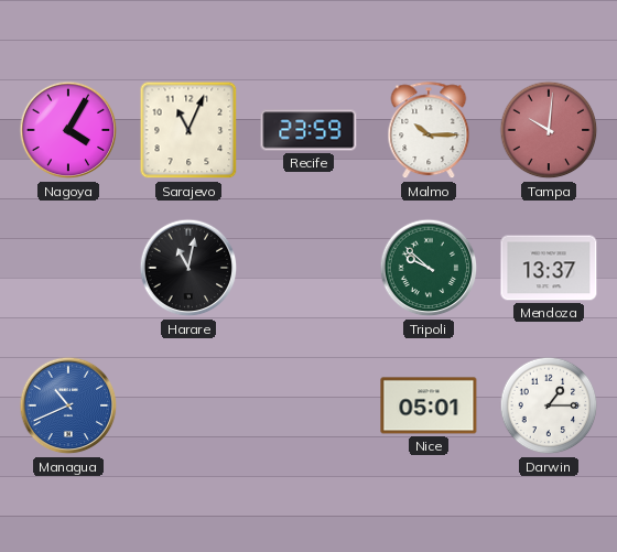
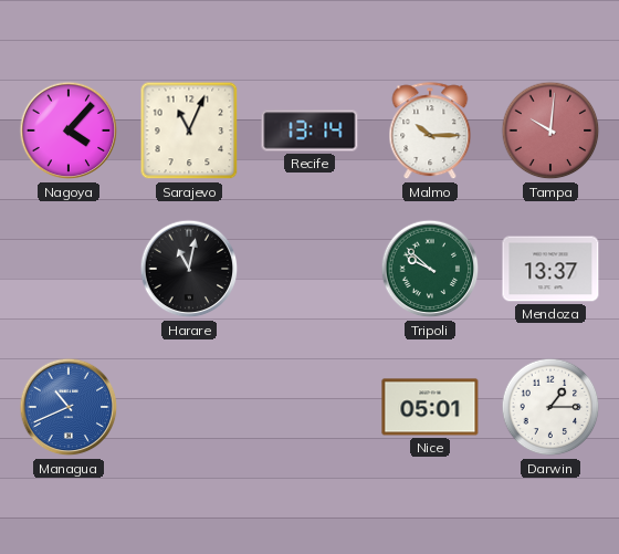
Nagoya: 4:05 -> 4:07
Recife: 23:59 -> 13:14
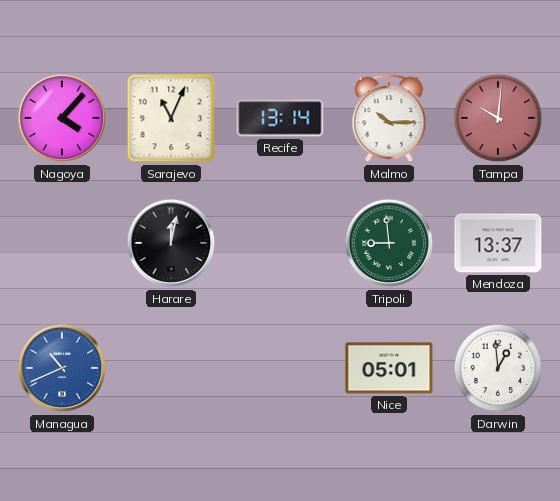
Harare: 11:02 -> 12:02
Tripoli: 9:52 -> 8:59
Darwin: 1:15 -> 12:59
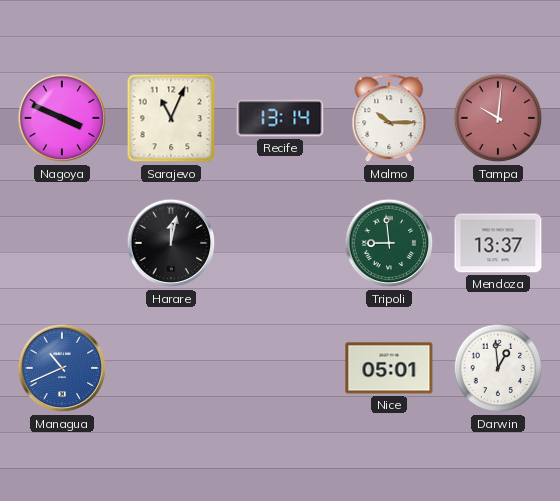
Nagoya: 4:07 -> 3:49
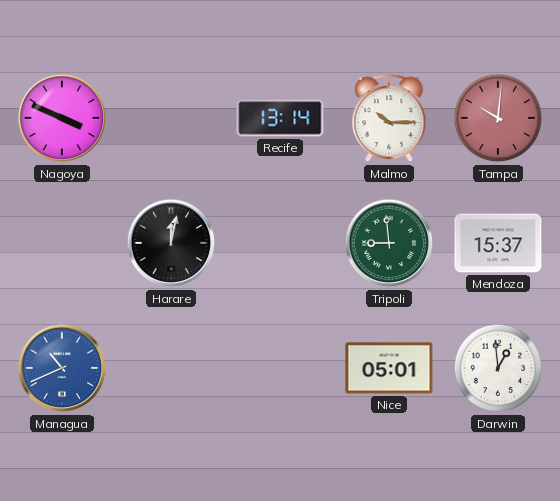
Sarajevo: 11:04 -> none
Mendoza: 13:37 -> 15:37
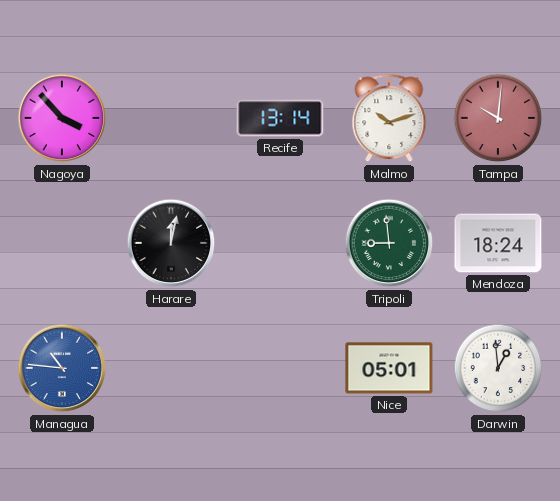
Nagoya: 3:49 -> 3:53
Malmo: 10:15 -> 10:12
Mendoza: 15:37 -> 18:24
Managua: 10:41 -> 10:46
